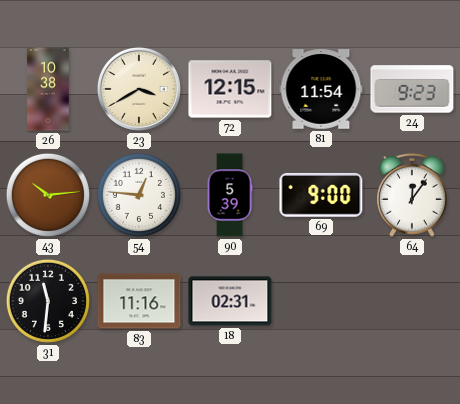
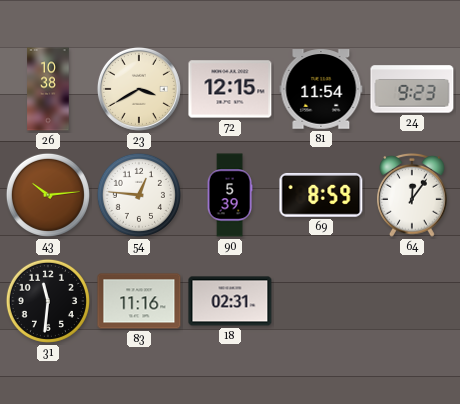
69: 9:00 -> 8:59
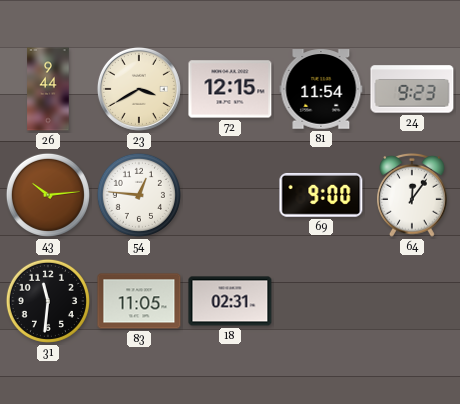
26: 10:38 -> 9:44
90: 5:39 -> none
69: 8:59 -> 9:00
83: 11:16 -> 11:05
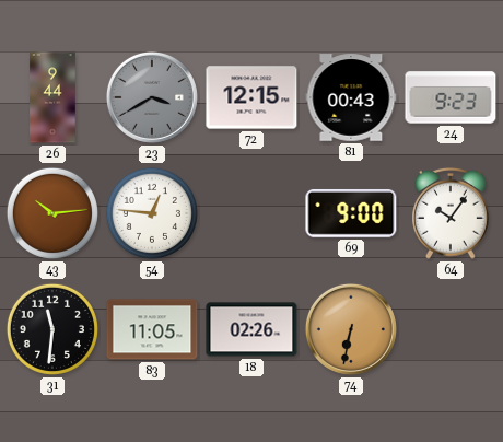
23 dial: cream -> grey
81: 11:54 -> 00:43
64: 12:06 -> 10:06
18: 02:31 -> 02:26
74: none -> 6:32
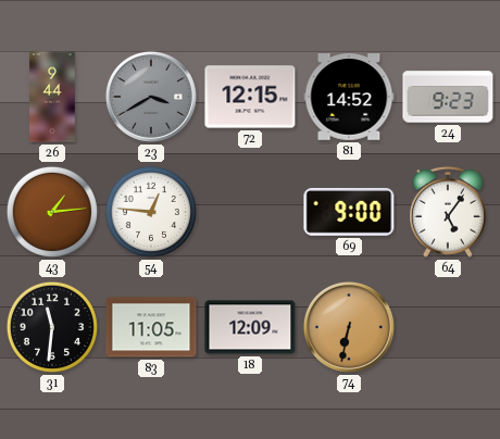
81: 00:43 -> 14:52
43: 10:14 -> 1:14
64: 10:06 -> 5:06
18: 02:26 -> 12:09
